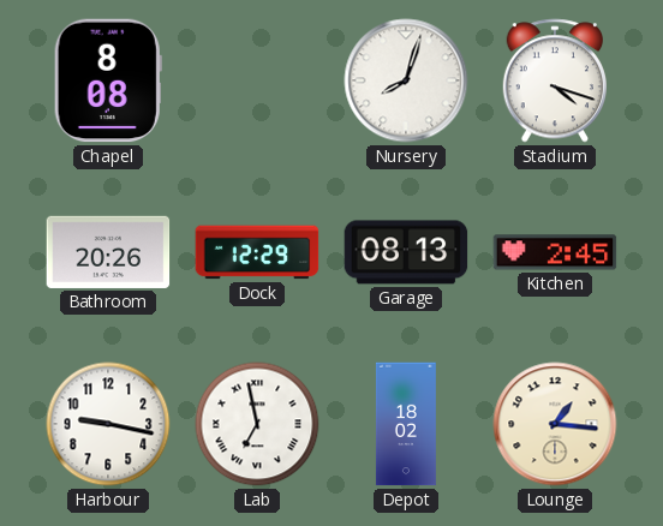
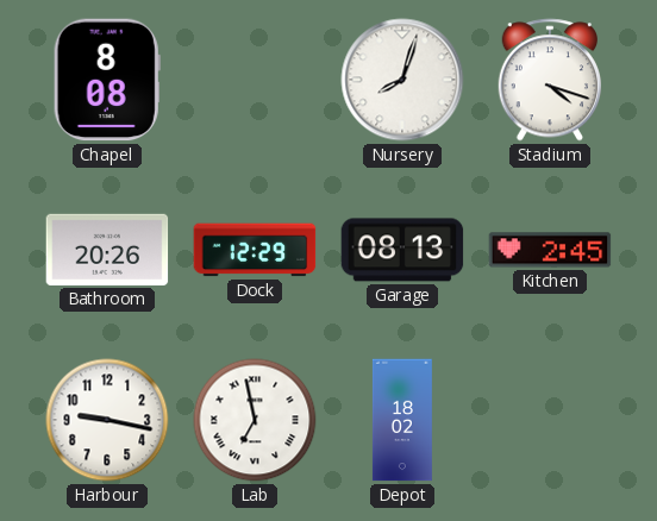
Lounge: 1:16 -> none
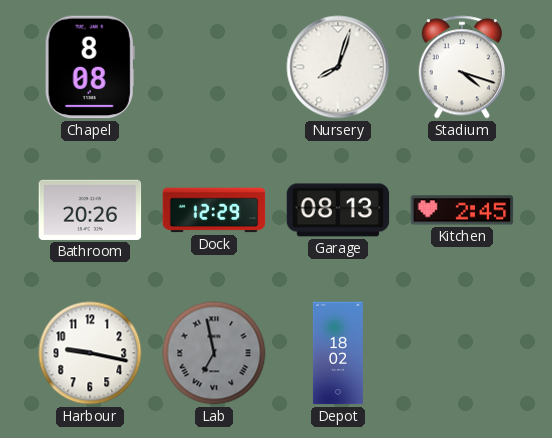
Lab dial: white -> grey
